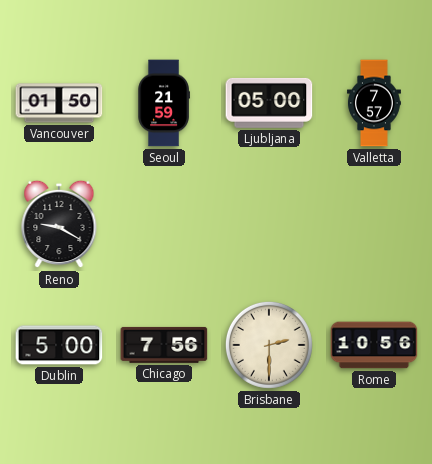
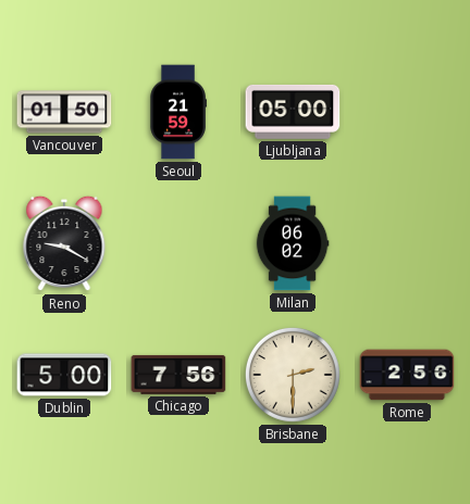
Valletta: 7:57 -> none
Milan: none -> 06:02
Rome: 10:56 -> 2:56
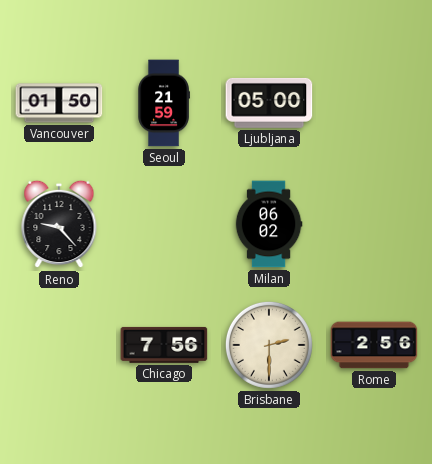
Reno: 9:20 -> 9:23
Dublin: 5:00 -> none
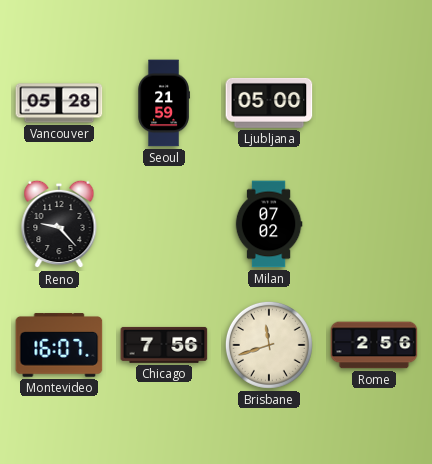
Vancouver: 01:50 -> 05:28
Milan: 06:02 -> 07:02
Montevideo: none -> 16:07
Brisbane: 2:30 -> 11:42
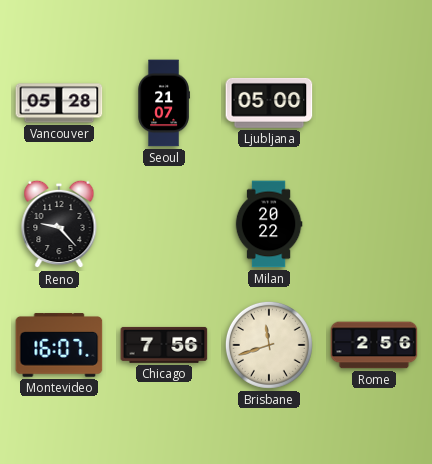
Seoul: 21:59 -> 21:07
Milan: 07:02 -> 20:22
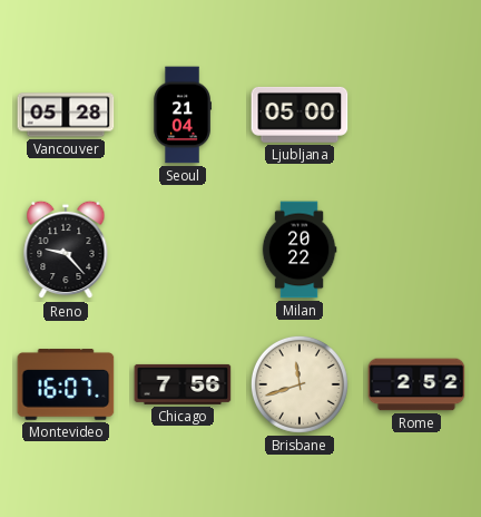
Seoul: 21:07 -> 21:04
Rome: 2:56 -> 2:52
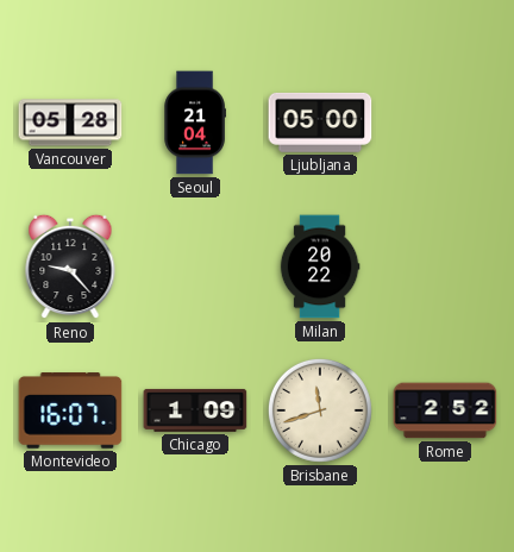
Chicago: 7:56 -> 1:09
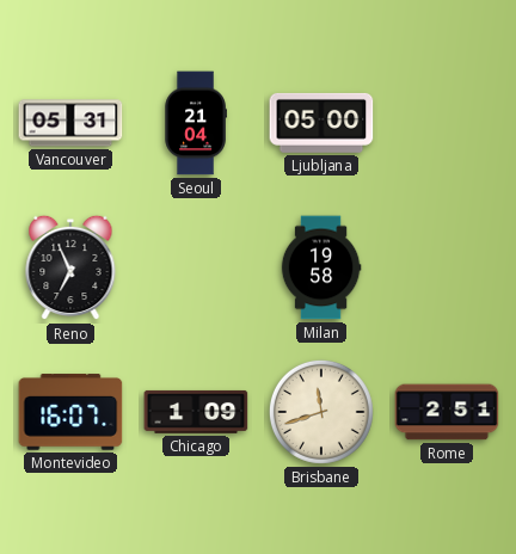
Vancouver: 05:28 -> 05:31
Reno: 9:23 -> 6:56
Milan: 20:22 -> 19:58
Rome: 2:52 -> 2:51
